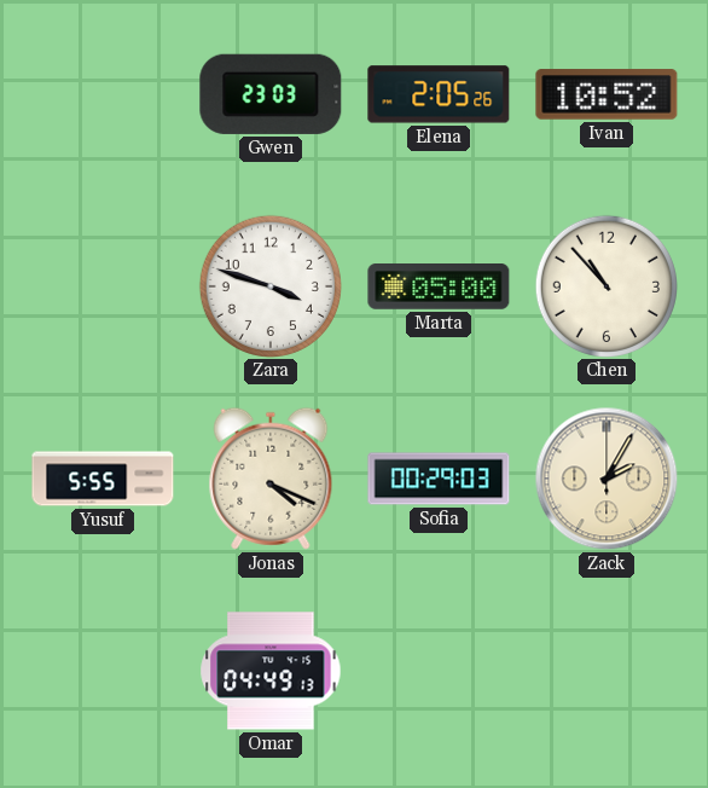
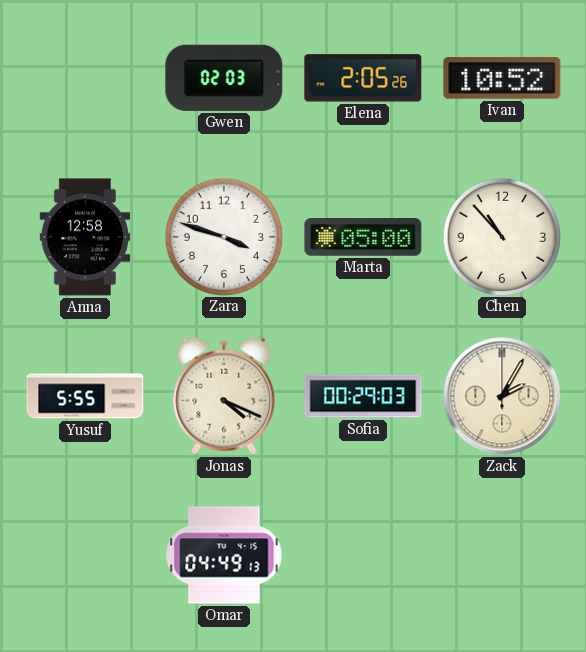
Gwen: 23:03 -> 02:03
Anna: none -> 12:58
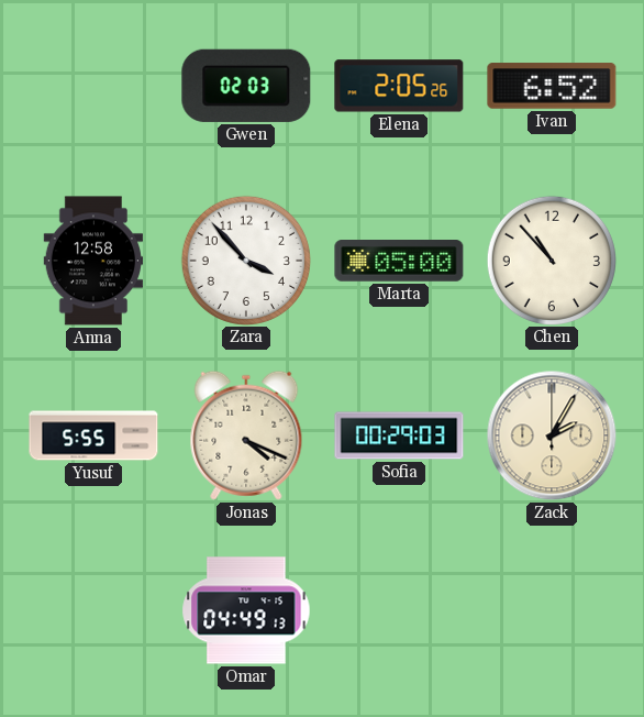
Ivan: 10:52 -> 6:52
Zara: 3:48 -> 3:53
